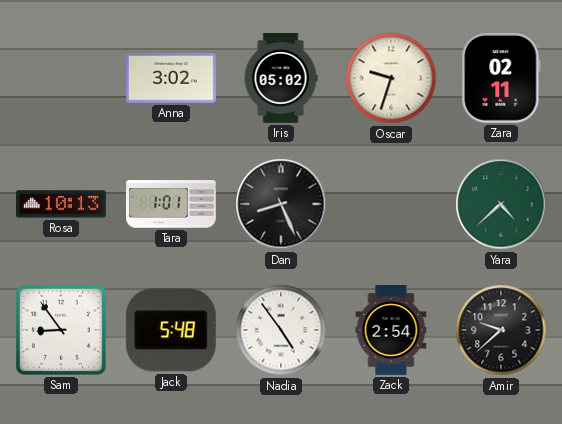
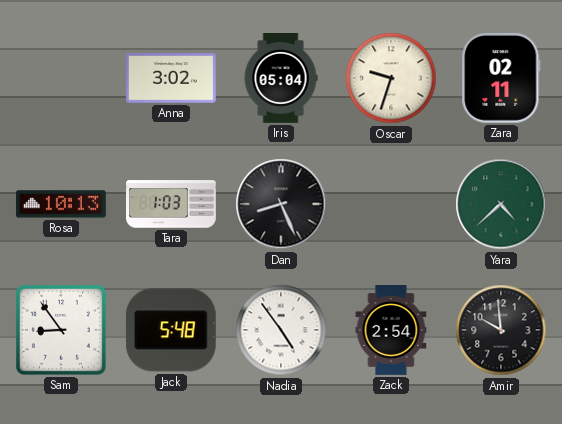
Iris: 05:02 -> 05:04
Tara: 1:01 -> 1:03
Amir: 9:38 -> 9:59
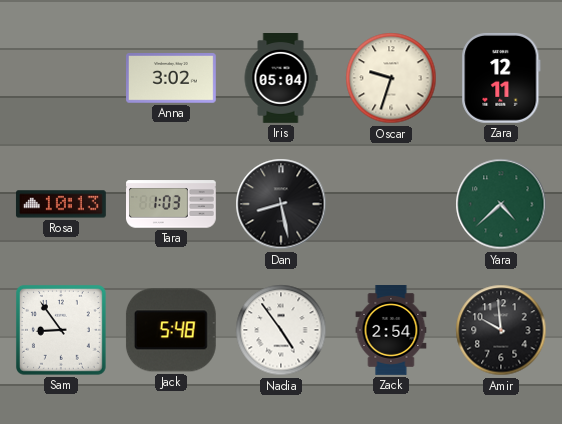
Zara: 02:11 -> 12:11
Dan: 8:26 -> 8:28
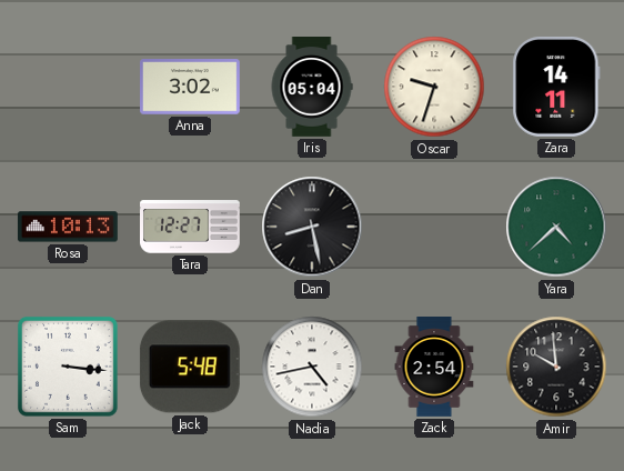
Zara: 12:11 -> 14:11
Tara: 1:03 -> 12:27
Sam: 8:54 -> 3:16
Nadia: 4:54 -> 4:43
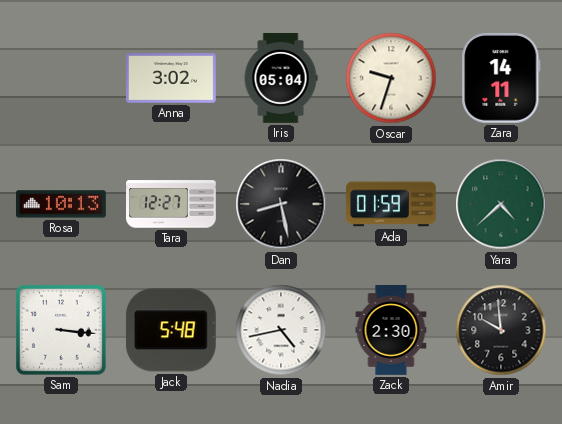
Ada: none -> 01:59
Zack: 2:54 -> 2:30
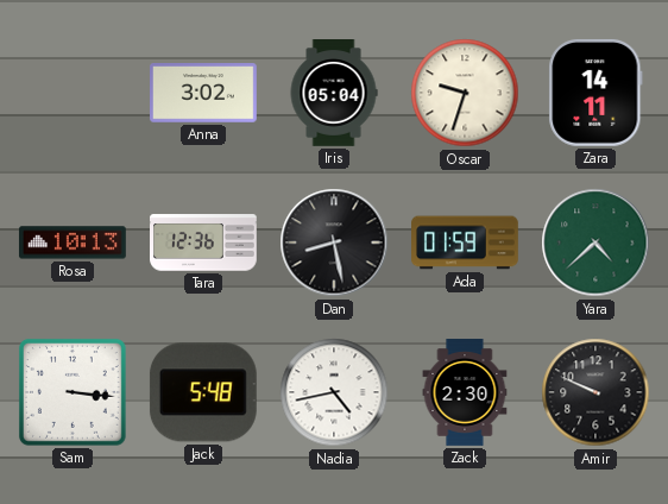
Tara: 12:27 -> 12:36
Amir: 9:59 -> 9:49
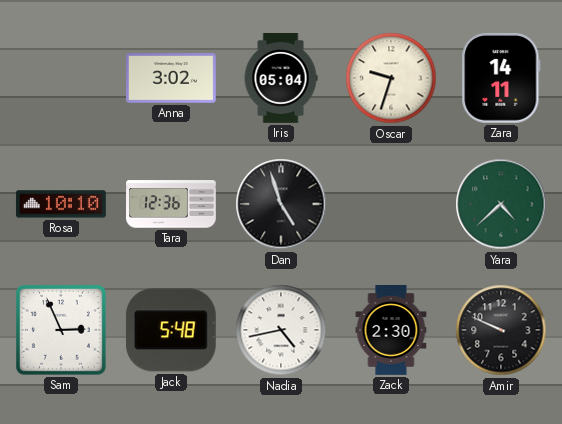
Rosa: 10:13 -> 10:10
Dan: 8:28 -> 4:57
Ada: 01:59 -> none
Sam: 3:16 -> 2:56
